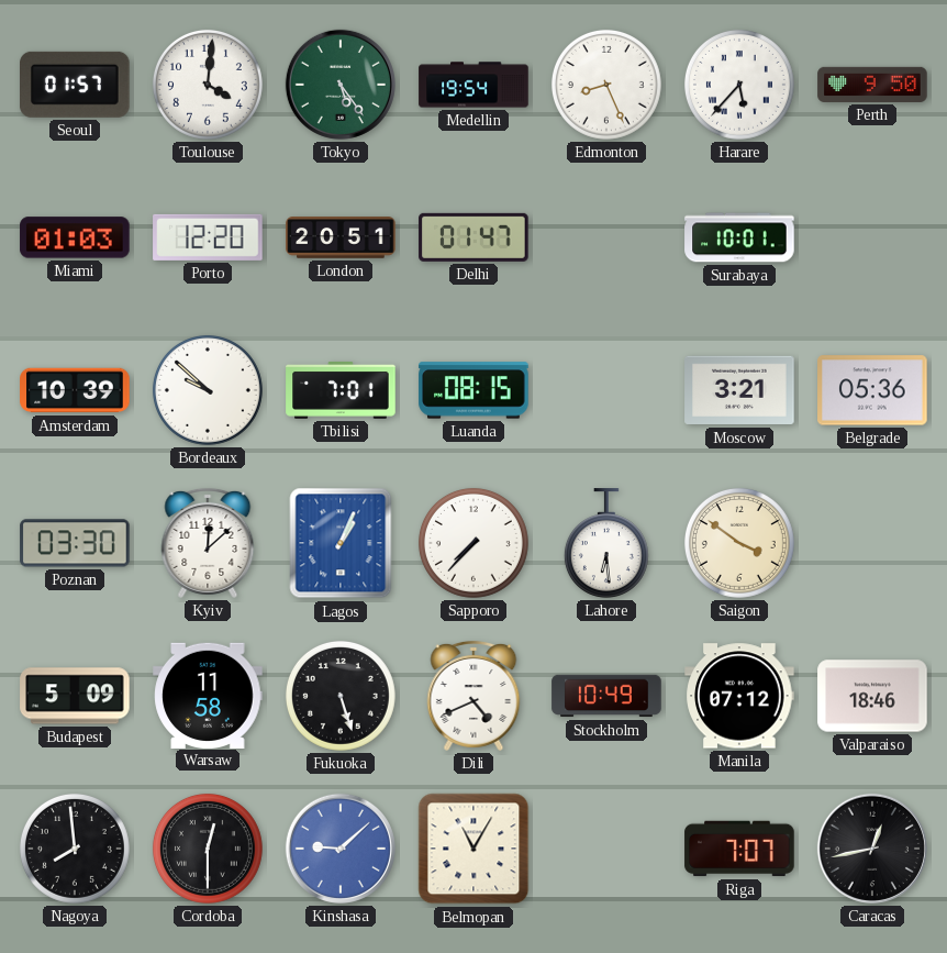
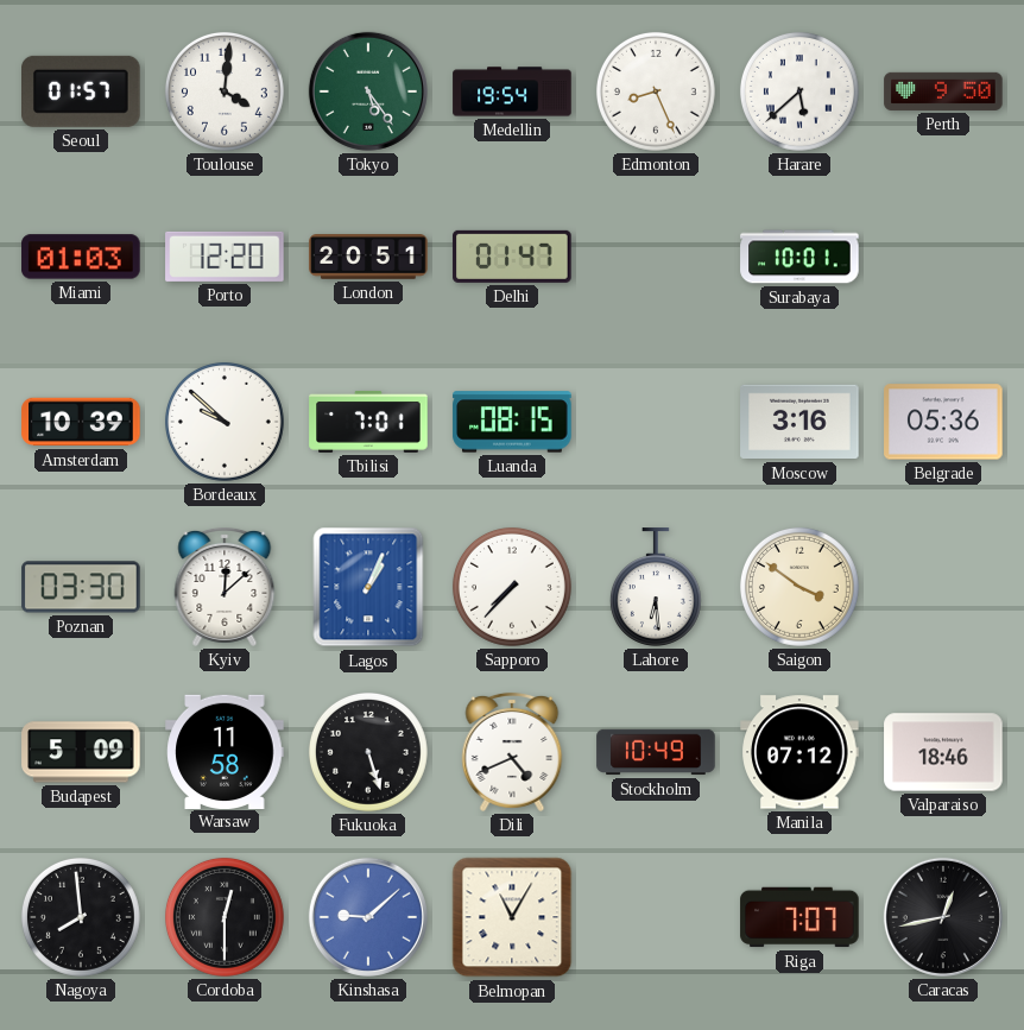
Harare: 5:37 -> 5:38
Moscow: 3:21 -> 3:16
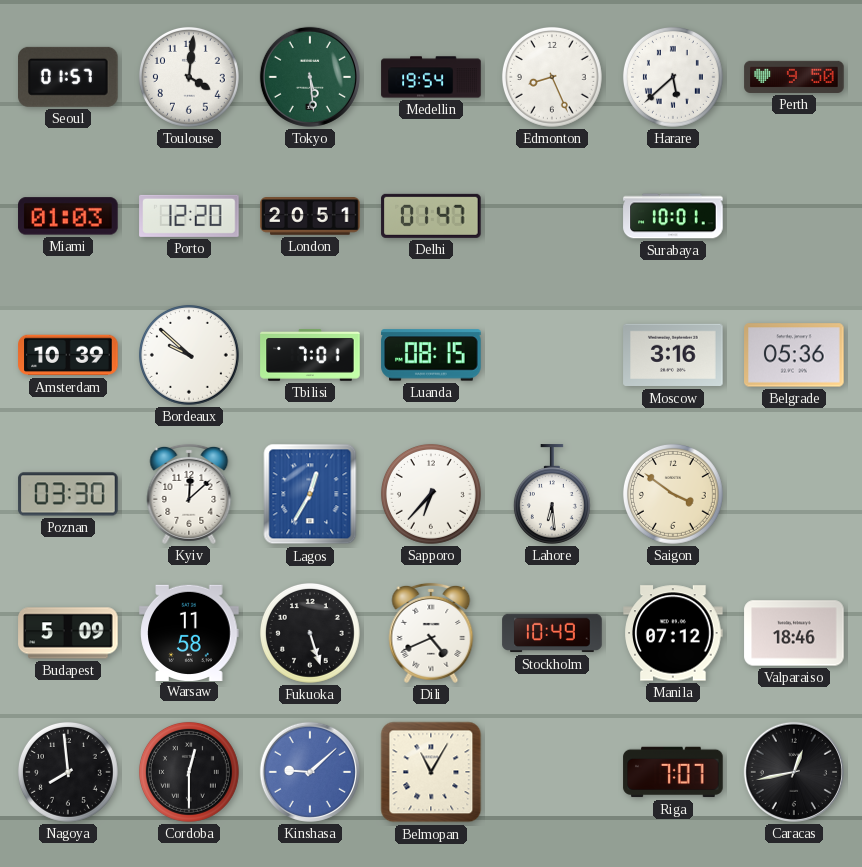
Tokyo: 5:24 -> 5:29
Lagos: 1:04 -> 12:35
Sapporo: 7:37 -> 6:37
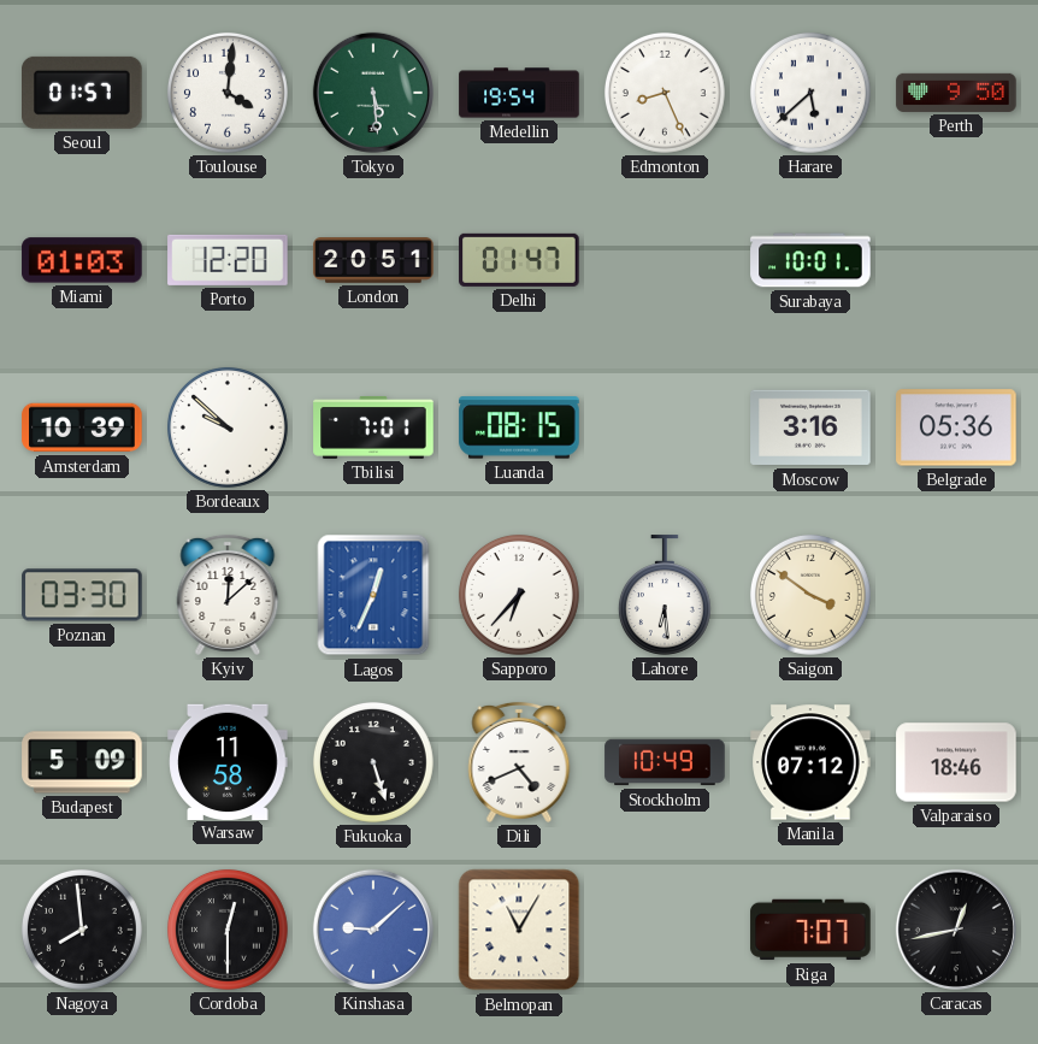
Lagos: 12:35 -> 12:34
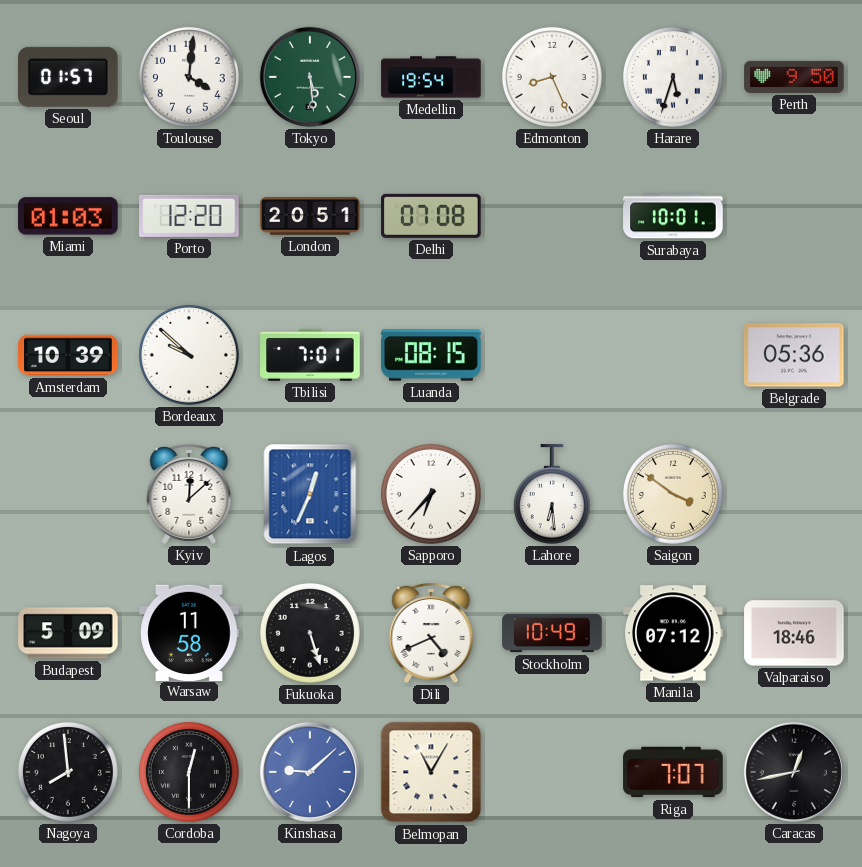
Harare: 5:38 -> 5:33
Delhi: 01:47 -> 07:08
Moscow: 3:16 -> none
Poznan: 03:30 -> none
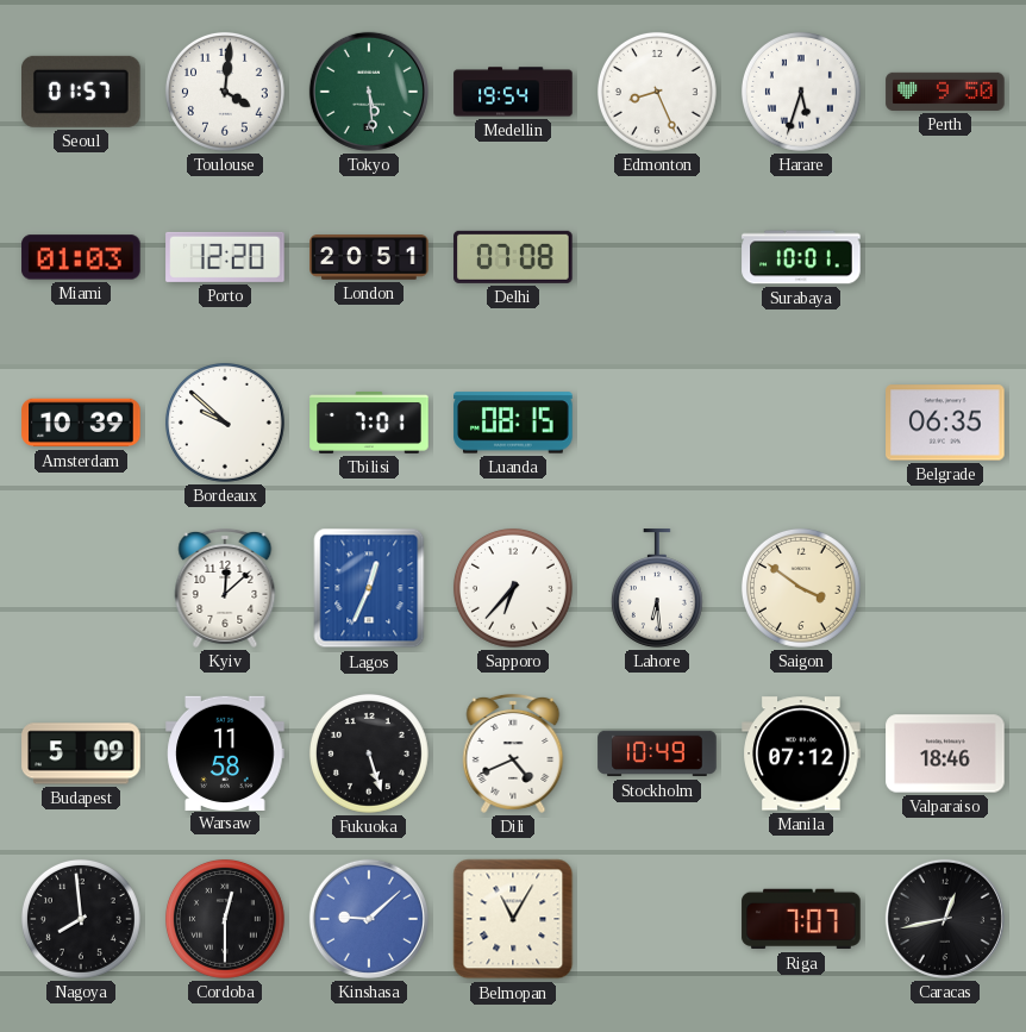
Belgrade: 05:36 -> 06:35
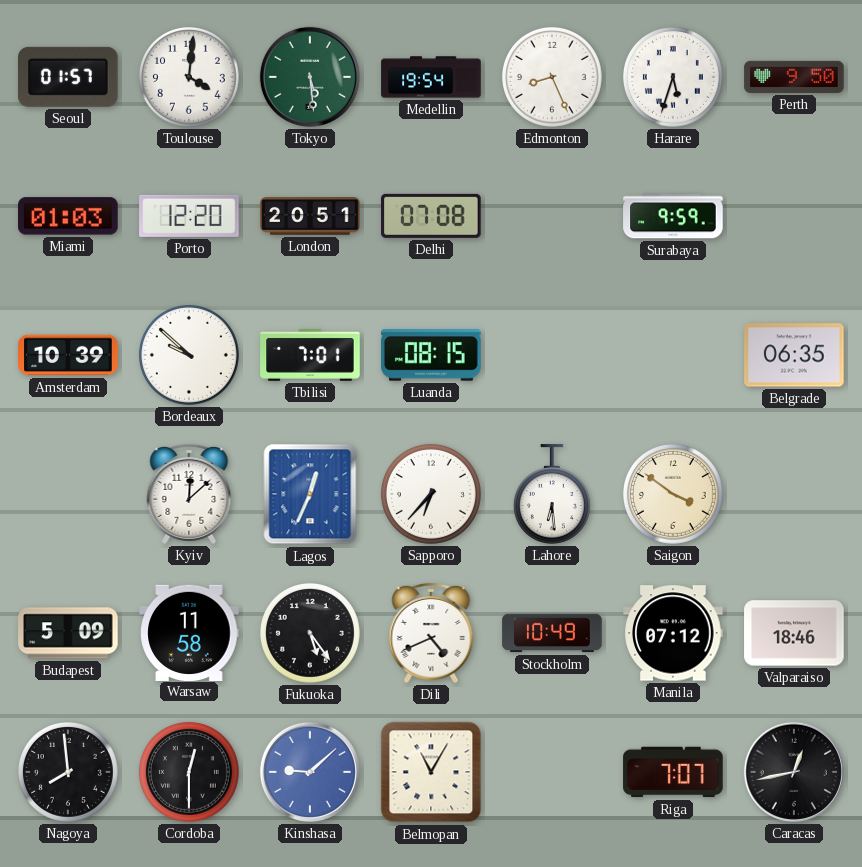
Surabaya: 10:01 -> 9:59
Fukuoka: 5:27 -> 5:24
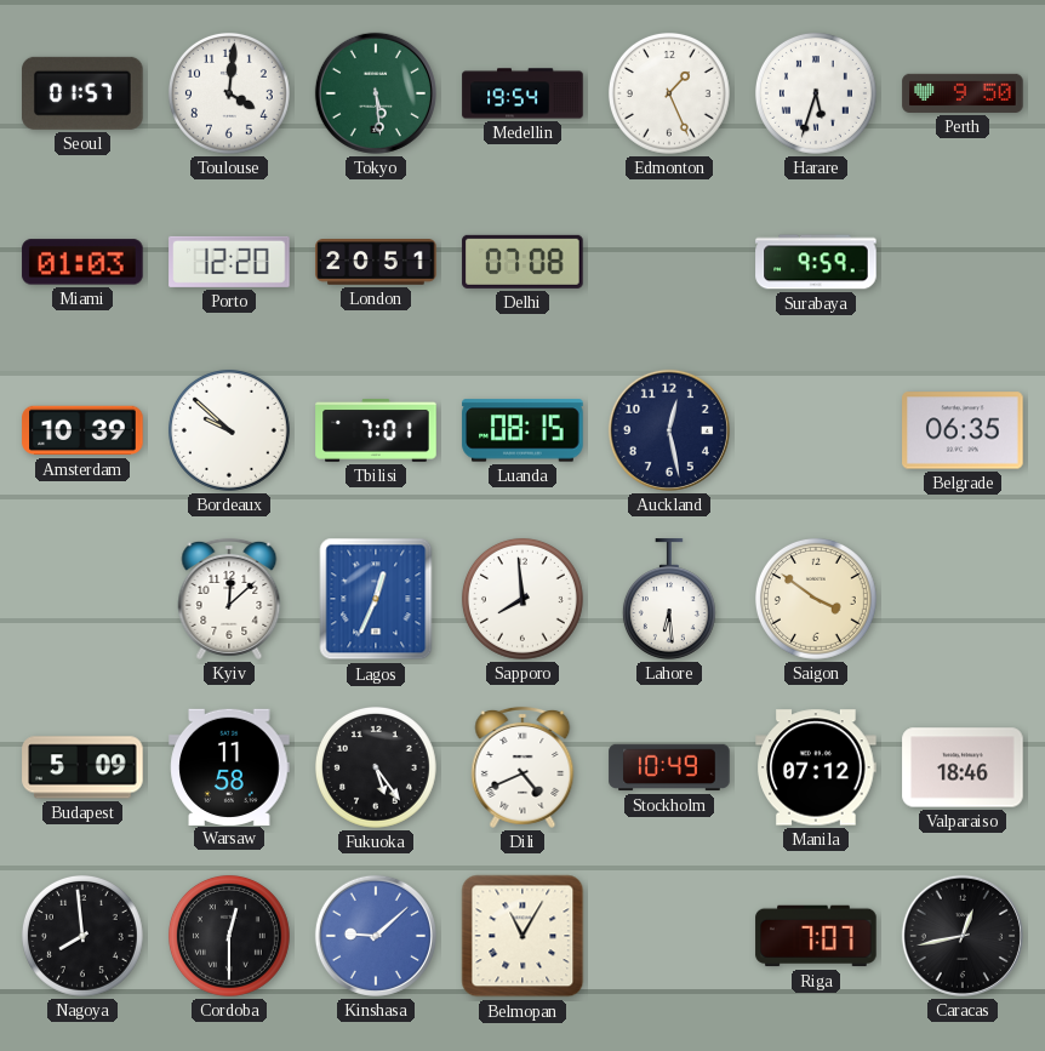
Edmonton: 8:26 -> 1:26
Auckland: none -> 12:28
Sapporo: 6:37 -> 7:59
